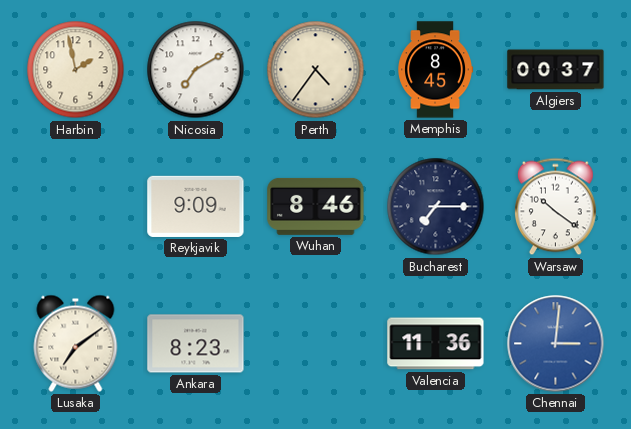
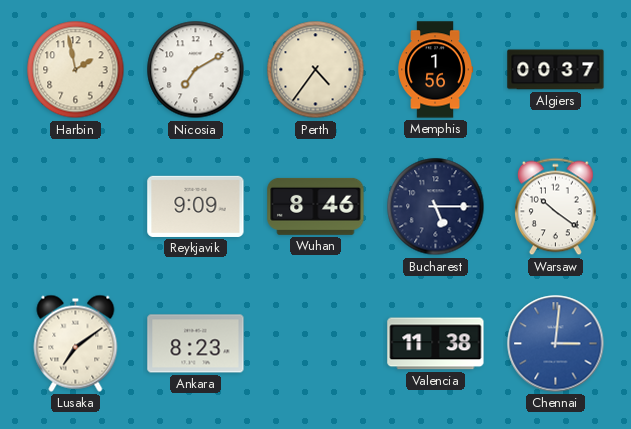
Memphis: 8:45 -> 1:56
Bucharest: 7:15 -> 5:15
Valencia: 11:36 -> 11:38
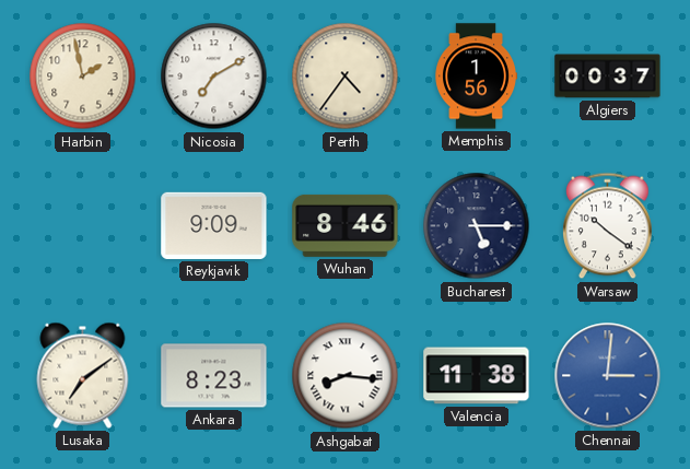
Ashgabat: none -> 8:16
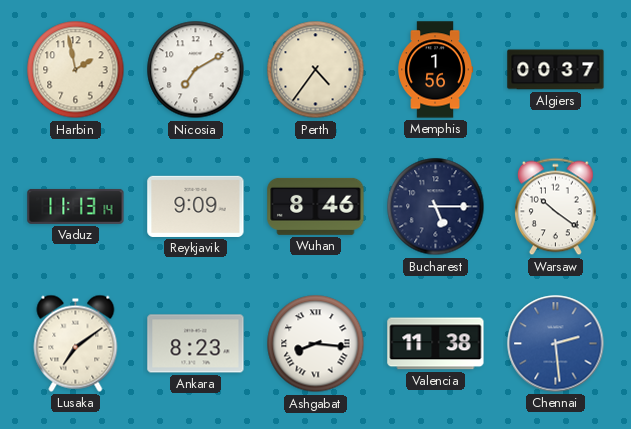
Vaduz: none -> 11:13
Chennai: 3:01 -> 2:29
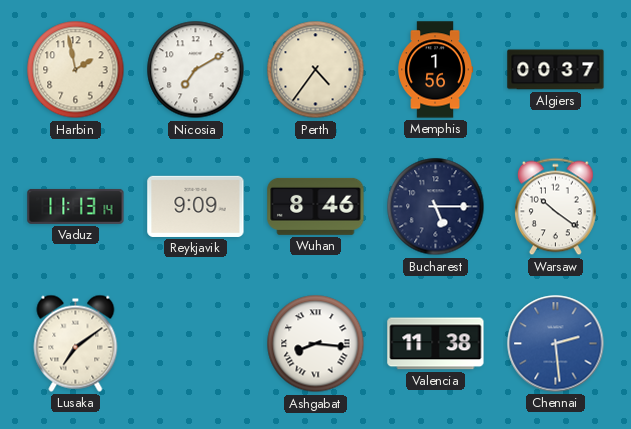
Ankara: 8:23 -> none
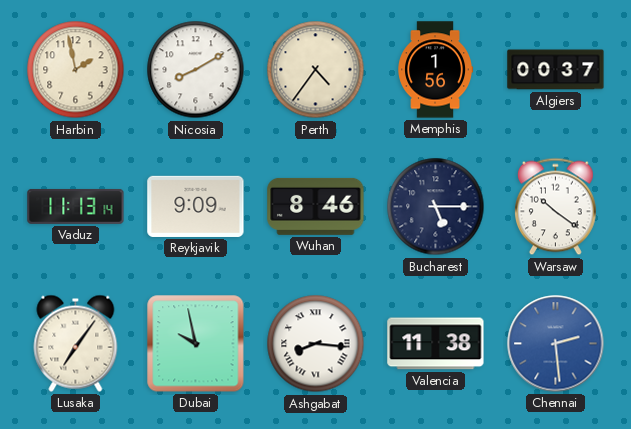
Nicosia: 7:10 -> 8:10
Lusaka: 7:09 -> 7:06
Dubai: none -> 9:58
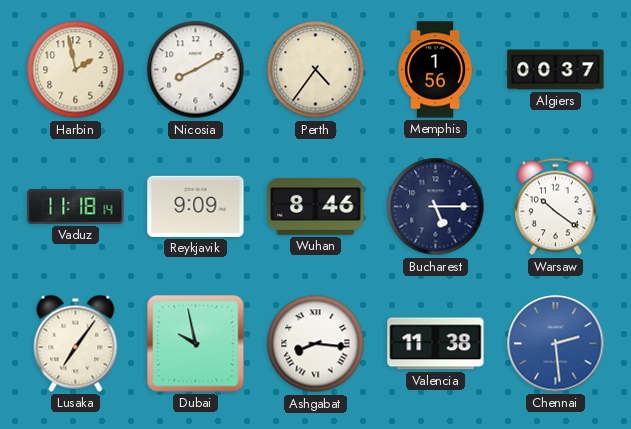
Vaduz: 11:13 -> 11:18
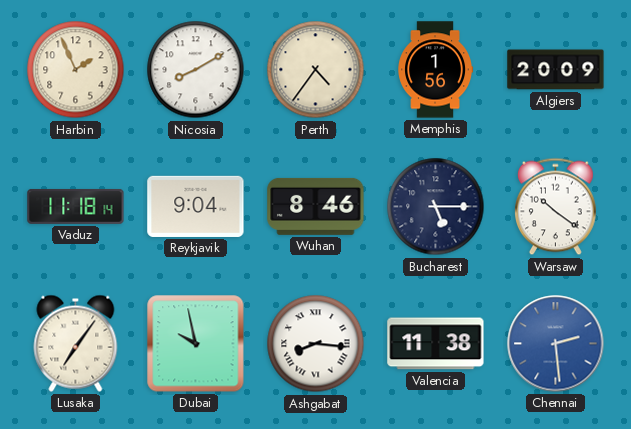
Harbin: 1:58 -> 1:56
Algiers: 00:37 -> 20:09
Reykjavik: 9:09 -> 9:04
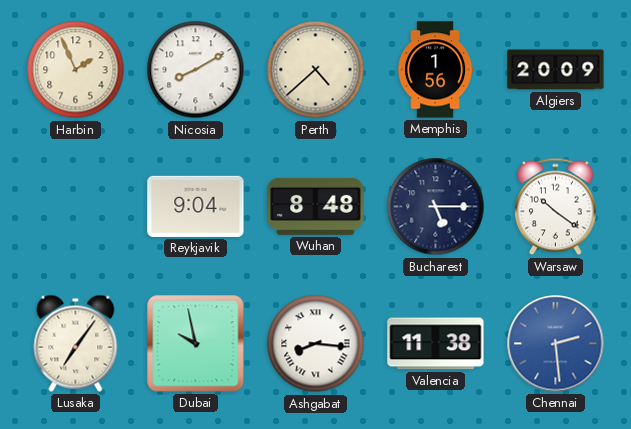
Perth: 4:36 -> 4:38
Vaduz: 11:18 -> none
Wuhan: 8:46 -> 8:48
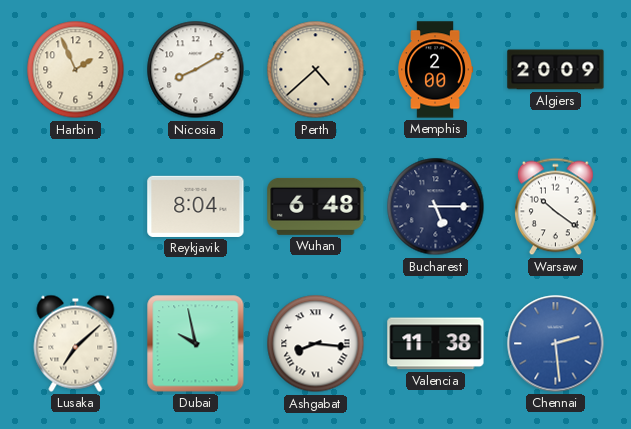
Memphis: 1:56 -> 2:00
Reykjavik: 9:04 -> 8:04
Wuhan: 8:48 -> 6:48
Lusaka: 7:06 -> 7:08
